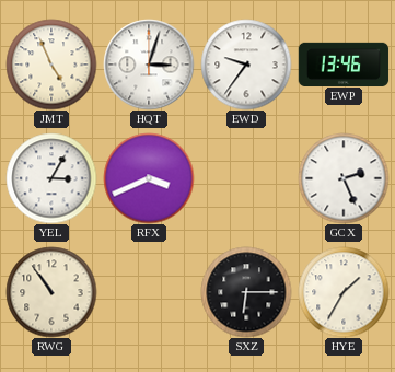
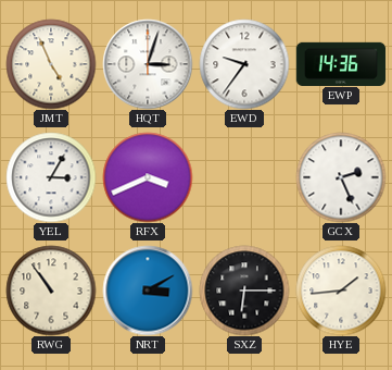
EWP: 13:46 -> 14:36
NRT: none -> 3:10
HYE: 1:35 -> 1:44
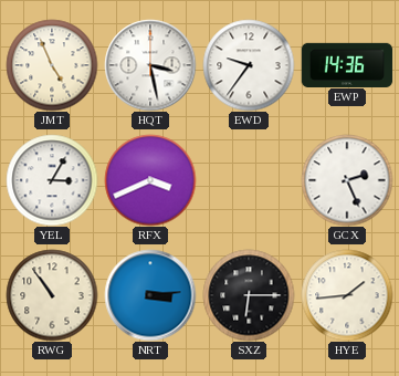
HQT: 3:03 -> 3:28
NRT: 3:10 -> 3:14
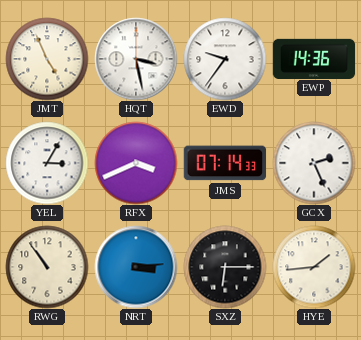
JMS: none -> 07:14
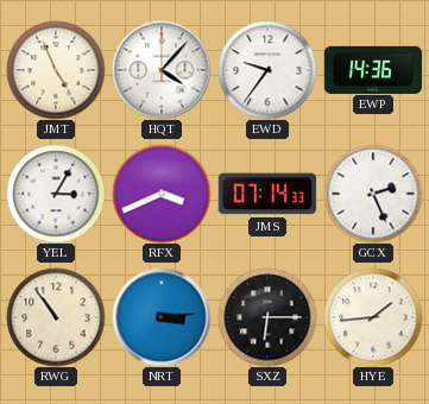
HQT: 3:28 -> 4:07
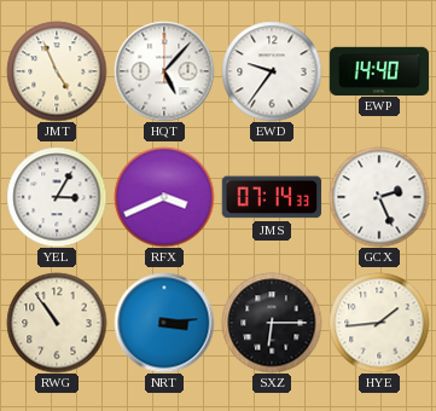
HQT: 4:07 -> 5:07
EWP: 14:36 -> 14:40
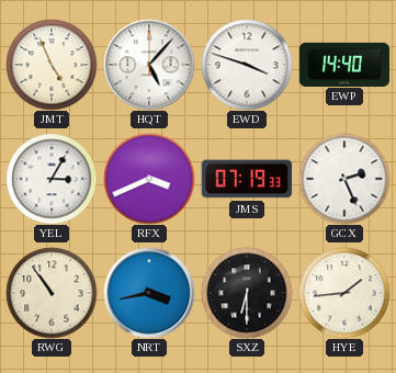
EWD: 9:36 -> 3:48
JMS: 07:14 -> 07:19
NRT: 3:14 -> 3:43
SXZ: 6:15 -> 6:30
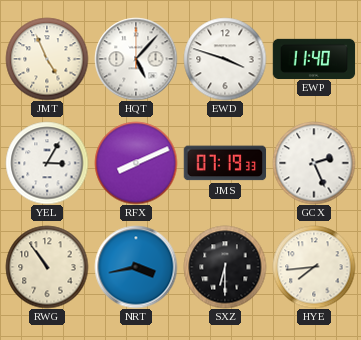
EWP: 14:40 -> 11:40
RFX: 3:41 -> 8:11
HYE: 1:44 -> 7:44
